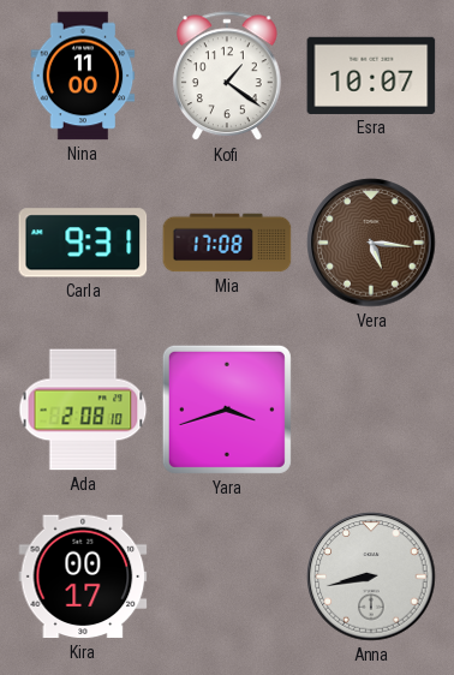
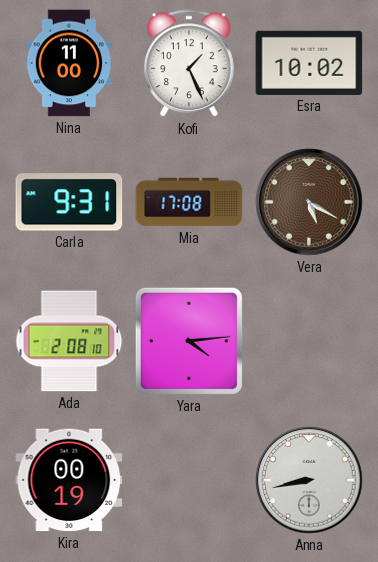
Kofi: 1:21 -> 1:26
Esra: 10:07 -> 10:02
Vera: 5:16 -> 5:20
Yara: 3:42 -> 4:14
Kira: 00:17 -> 00:19
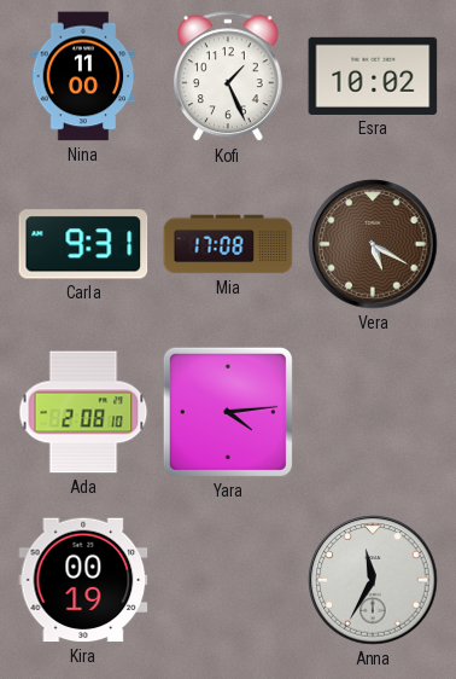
Anna: 8:43 -> 11:35
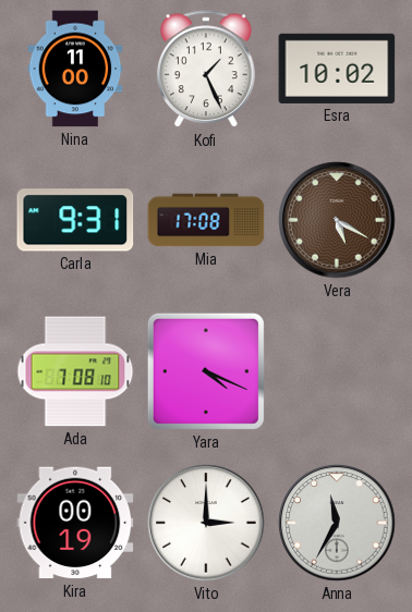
Ada: 2:08 -> 7:08
Yara: 4:14 -> 4:19
Vito: none -> 3:00
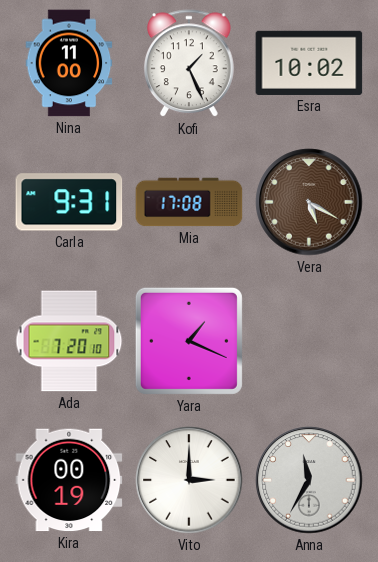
Ada: 7:08 -> 7:20
Yara: 4:19 -> 1:19
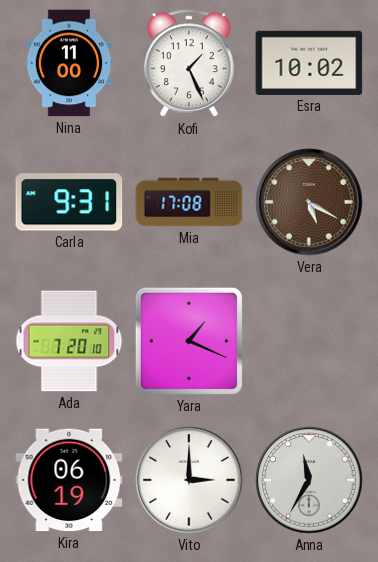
Kira: 00:19 -> 06:19
